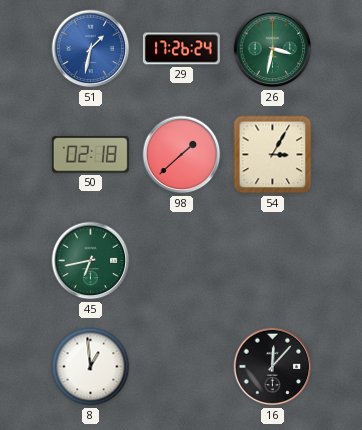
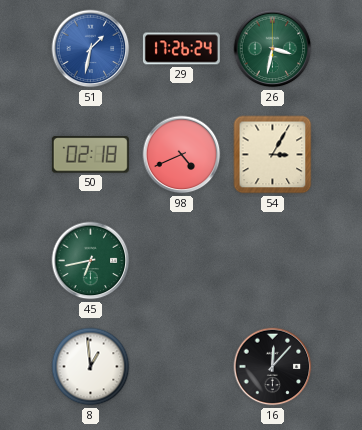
98: 1:38 -> 4:41
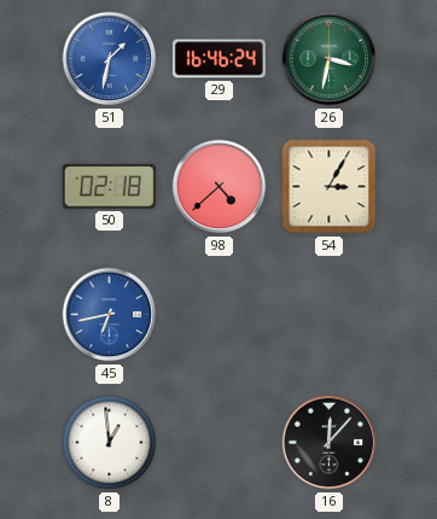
29: 17:26 -> 16:46
98: 4:41 -> 4:38
45 dial: green -> blue
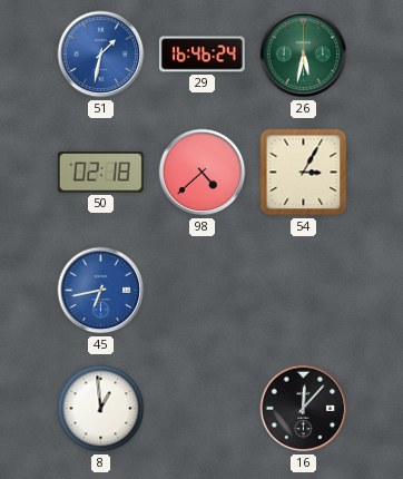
26: 3:32 -> 5:32
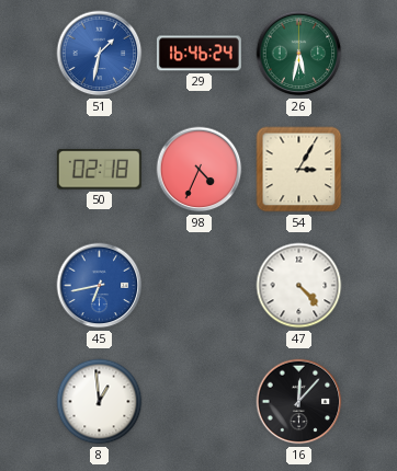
98: 4:38 -> 4:34
47: none -> 4:23
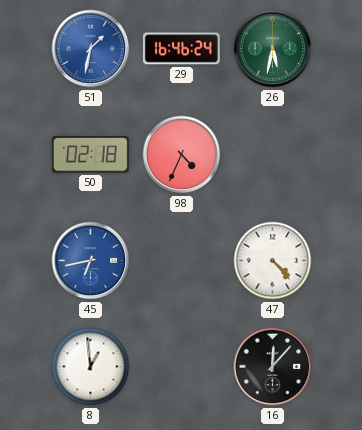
54: 3:05 -> none
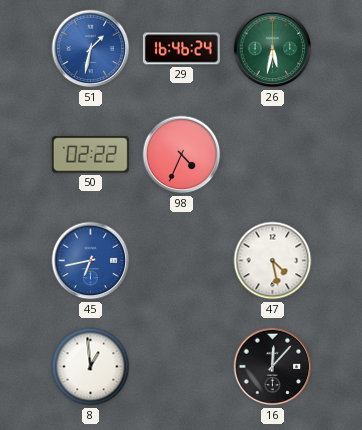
50: 02:18 -> 02:22
47: 4:23 -> 4:28
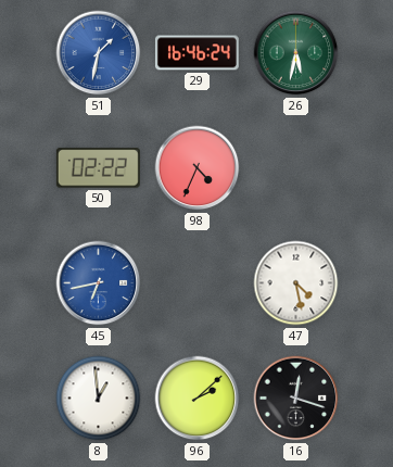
96: none -> 2:08
16: 12:07 -> 12:18
